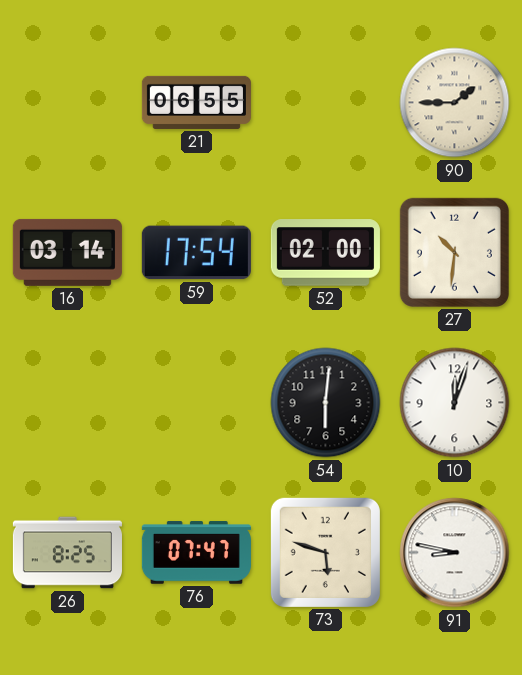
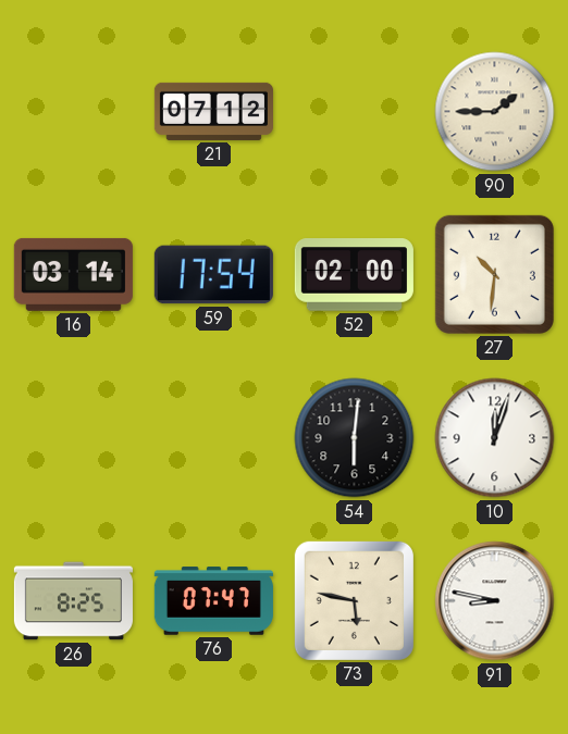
21: 06:55 -> 07:12
73: 5:48 -> 5:47
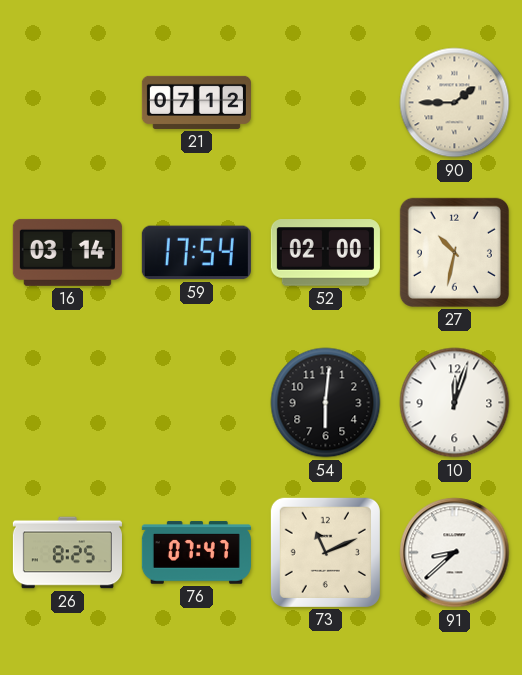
27: 10:31 -> 10:32
73: 5:47 -> 11:11
91: 8:47 -> 8:38
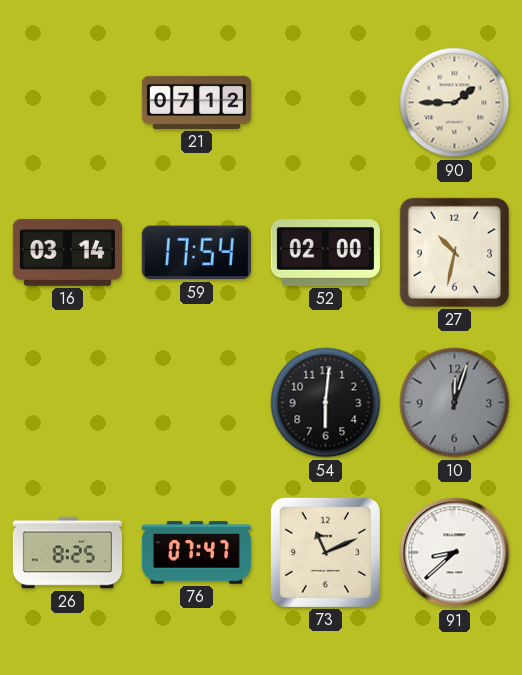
10 dial: white -> grey
